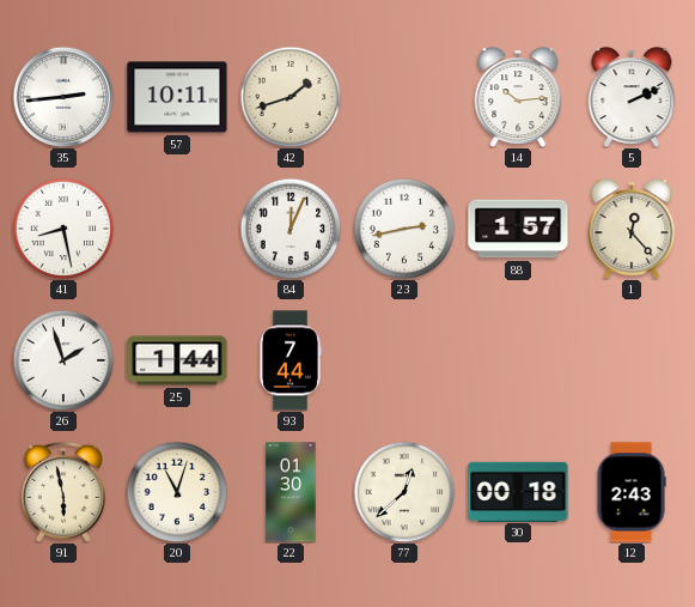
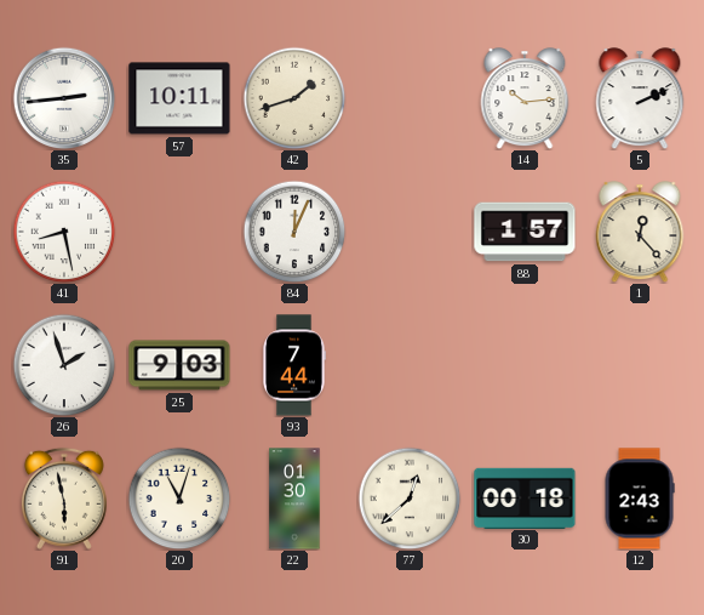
23: 2:43 -> none
25: 1:44 -> 9:03
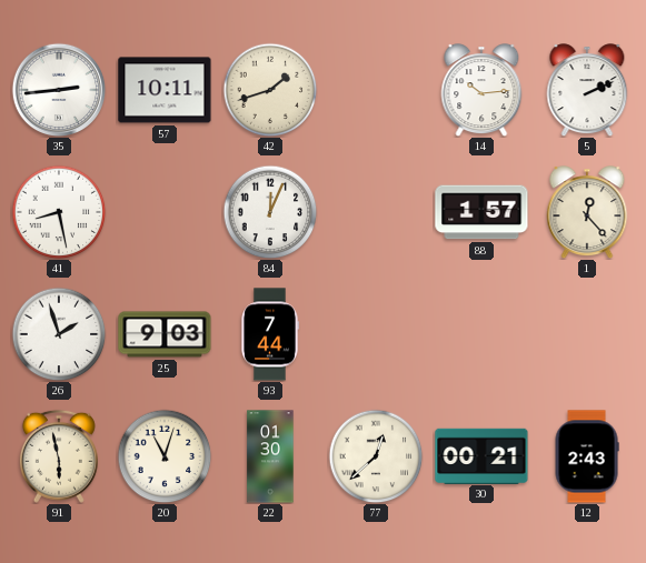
30: 00:18 -> 00:21
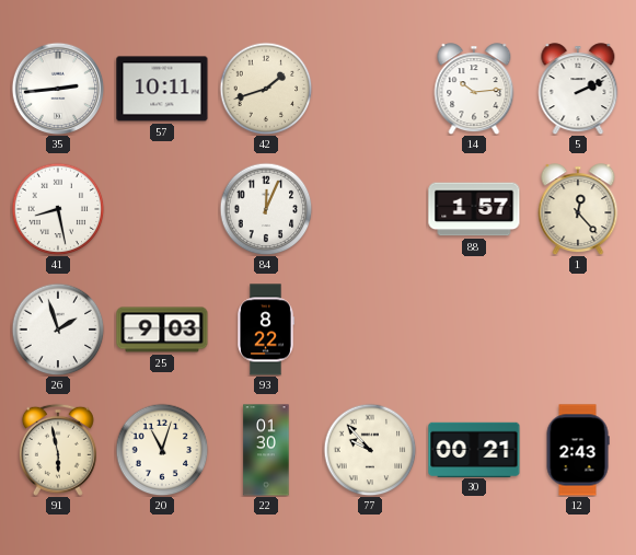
93: 7:44 -> 8:22
77: 12:38 -> 9:53
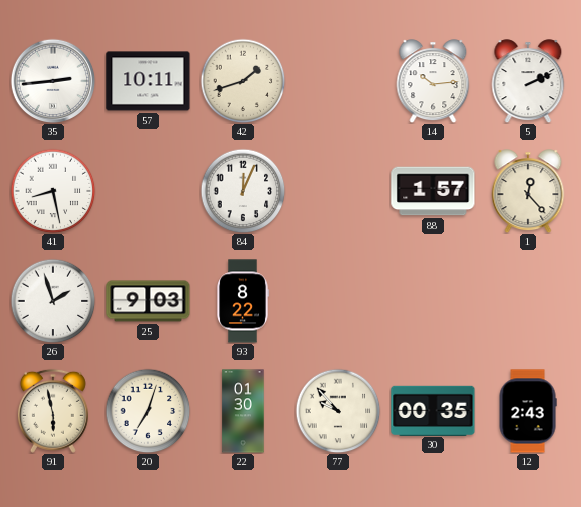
20: 11:03 -> 7:03
30: 00:21 -> 00:35
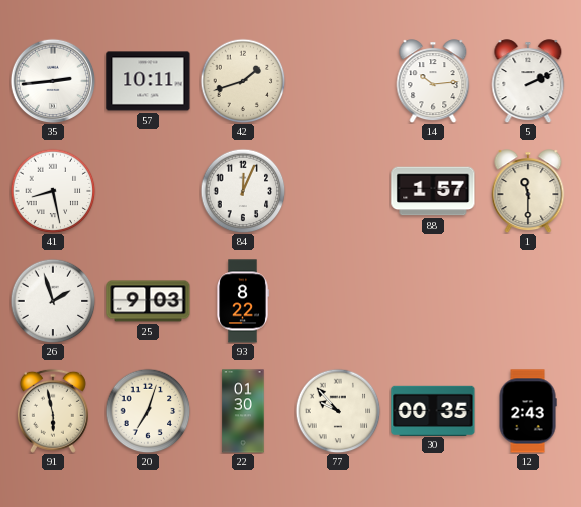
1: 12:23 -> 11:30
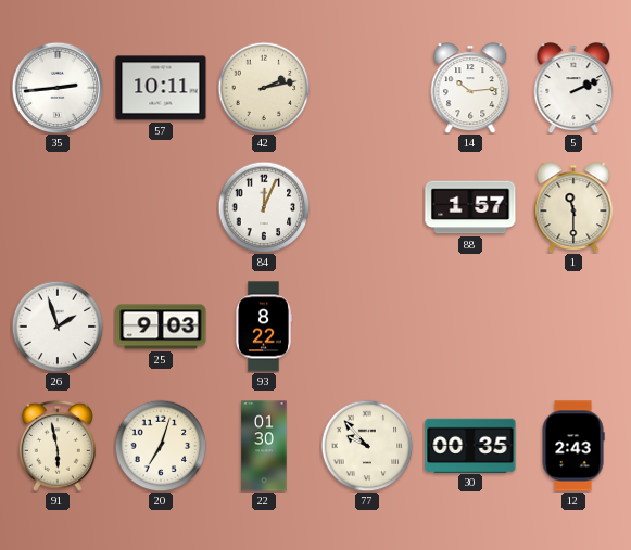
42: 1:42 -> 2:13
41: 8:28 -> none
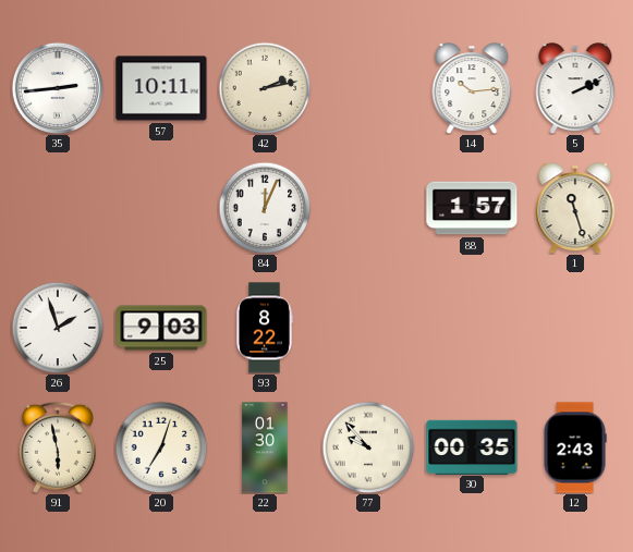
1: 11:30 -> 11:27
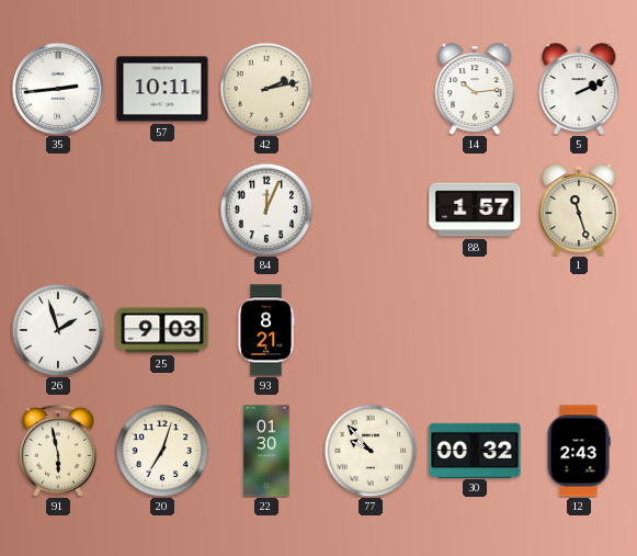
93: 8:22 -> 8:21
30: 00:35 -> 00:32
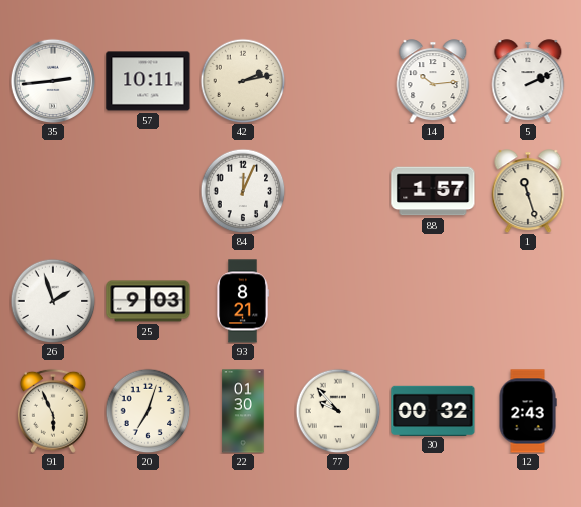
91: 5:58 -> 5:56
